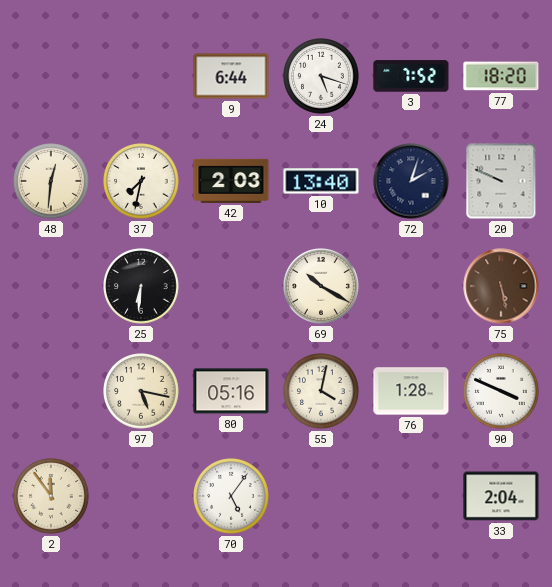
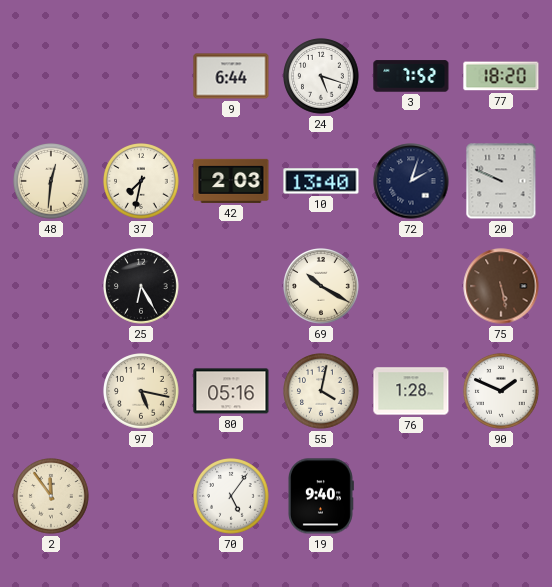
25: 6:31 -> 6:25
90: 3:49 -> 1:49
19: none -> 9:40
33: 2:04 -> none
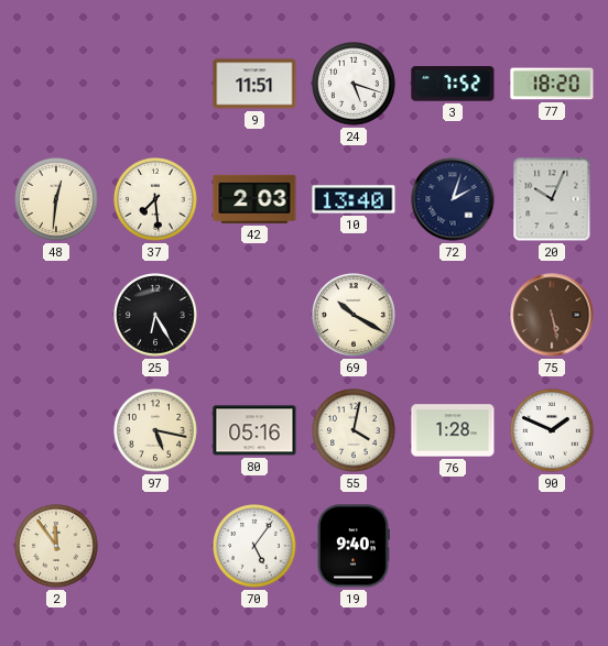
9: 6:44 -> 11:51
37: 7:32 -> 7:29
20: 9:49 -> 10:04
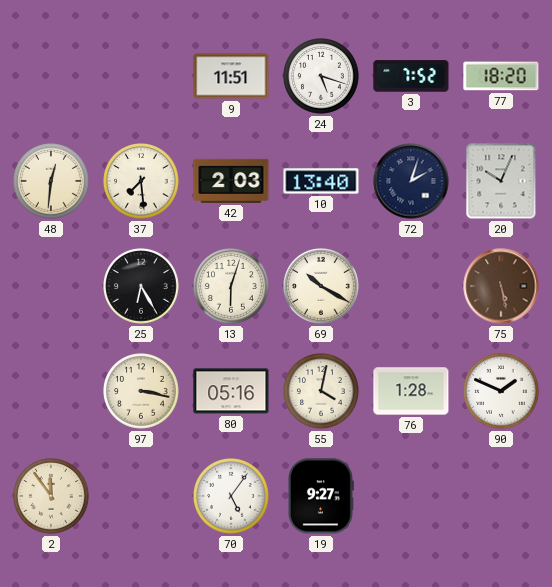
13: none -> 6:03
97: 5:17 -> 3:17
19: 9:40 -> 9:27
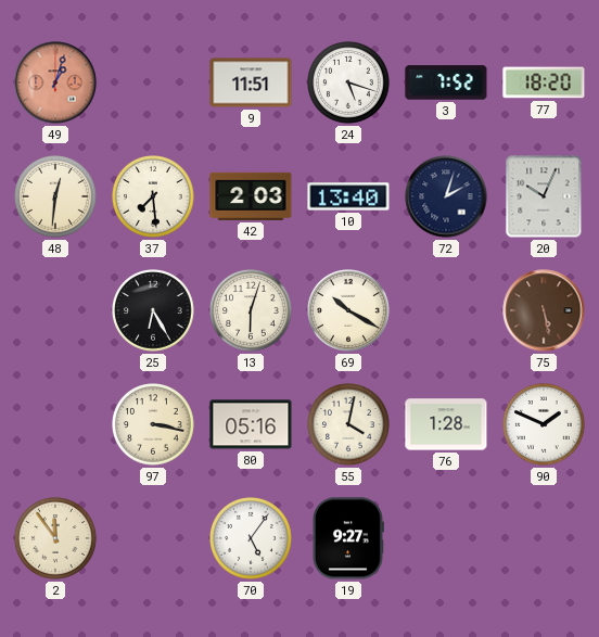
49: none -> 1:03
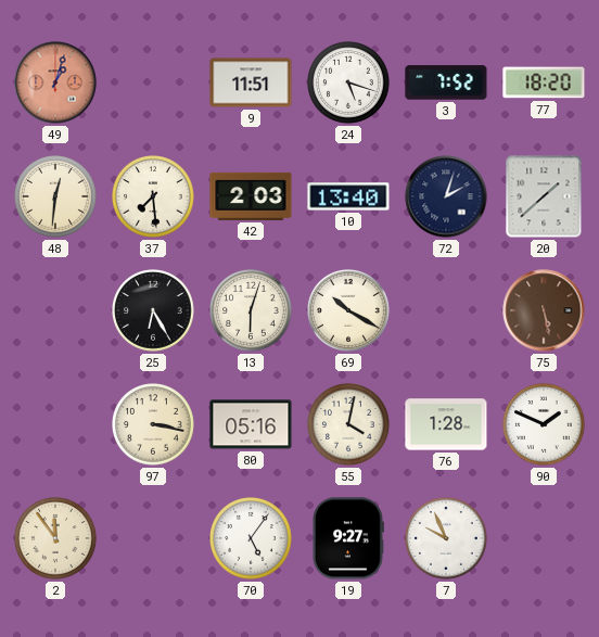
20: 10:04 -> 1:38
7: none -> 9:56
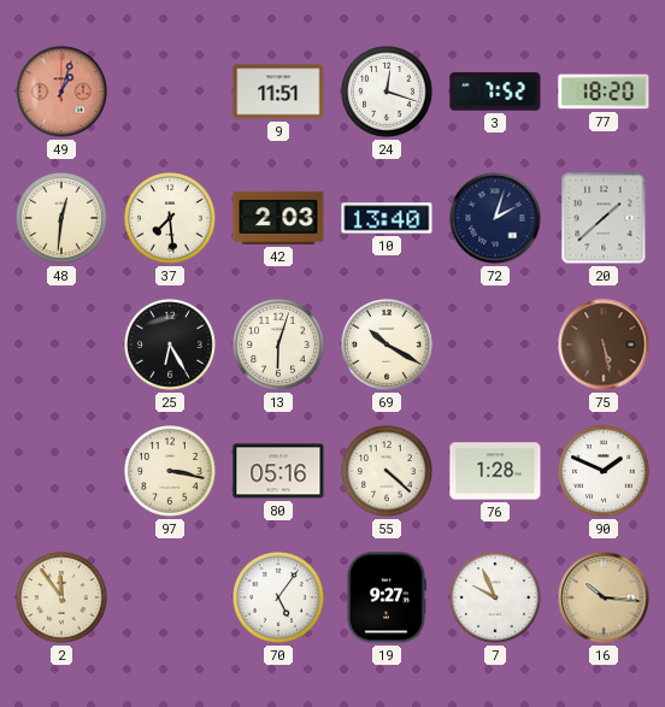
24: 5:18 -> 12:18
55: 4:02 -> 4:22
16: none -> 10:16
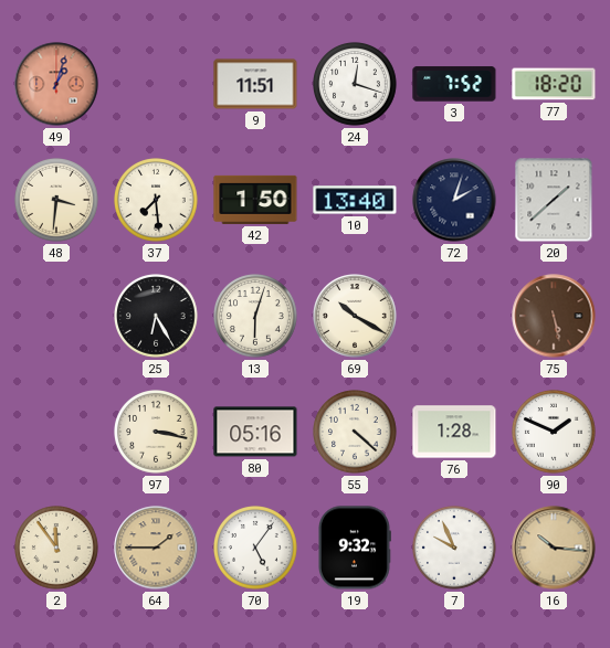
48: 12:31 -> 3:31
42: 2:03 -> 1:50
64: none -> 1:45
19: 9:27 -> 9:32
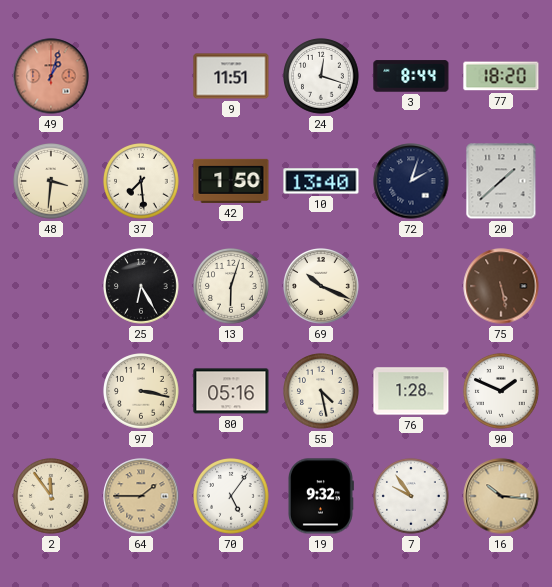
3: 7:52 -> 8:44
69: 10:20 -> 10:19
55: 4:22 -> 4:28
7: 9:56 -> 9:54
